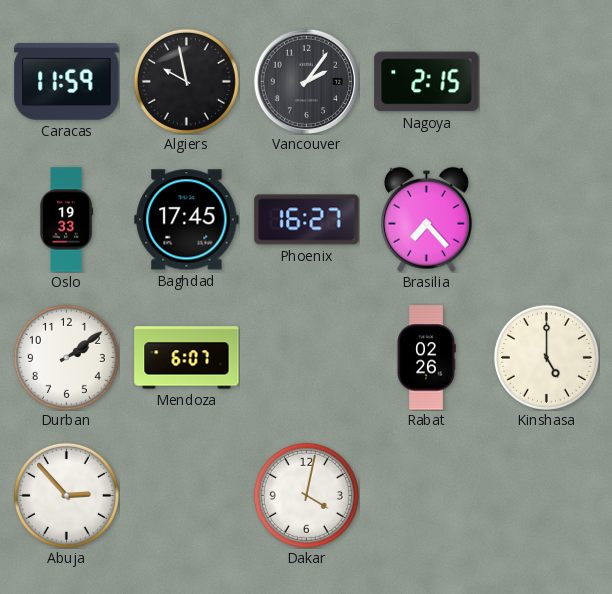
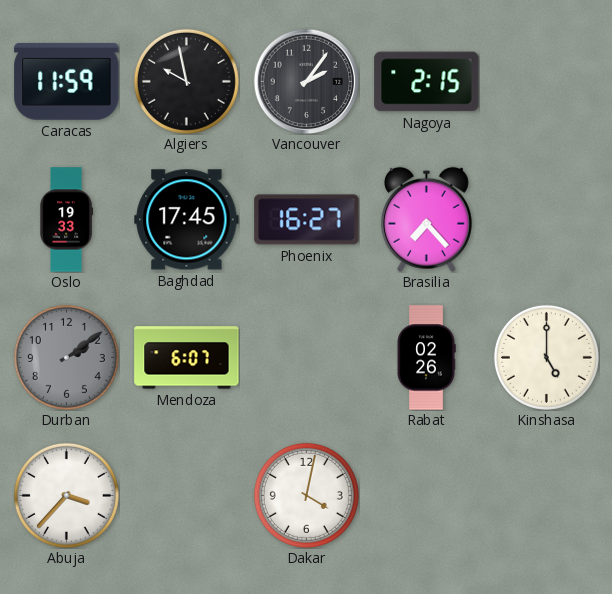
Durban dial: white -> grey
Abuja: 2:53 -> 3:37
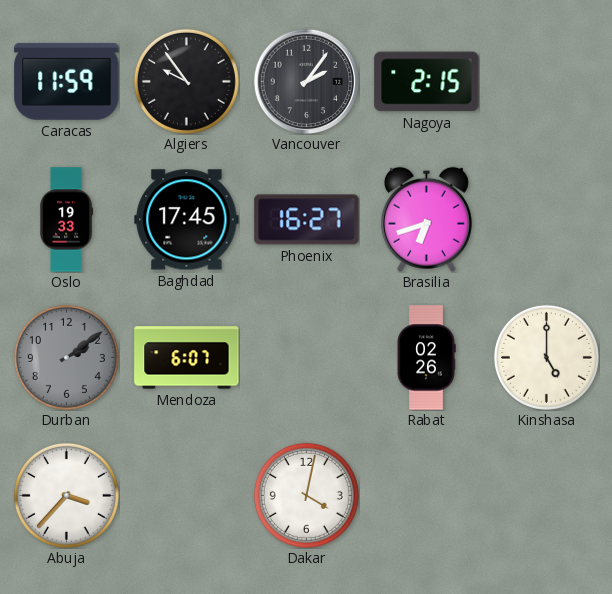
Algiers: 9:58 -> 9:54
Brasilia: 7:23 -> 6:42
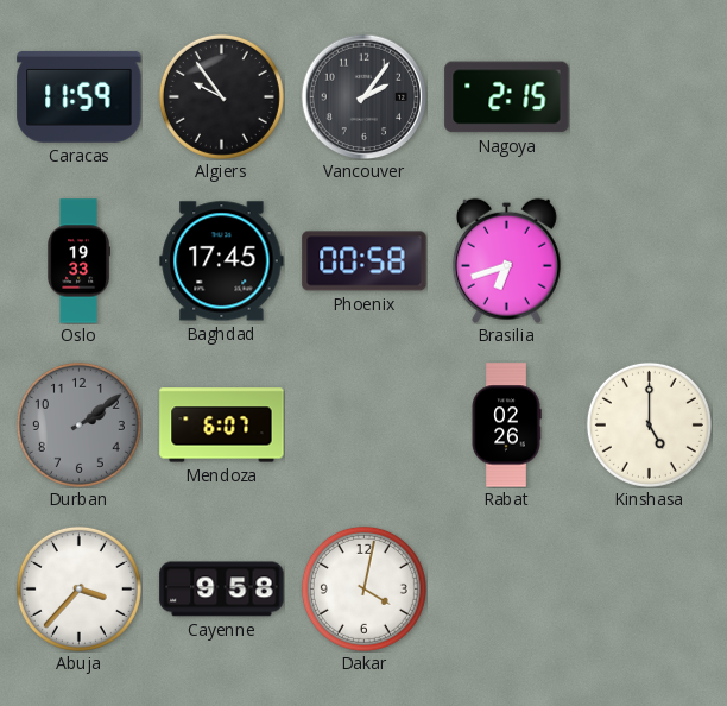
Phoenix: 16:27 -> 00:58
Cayenne: none -> 9:58
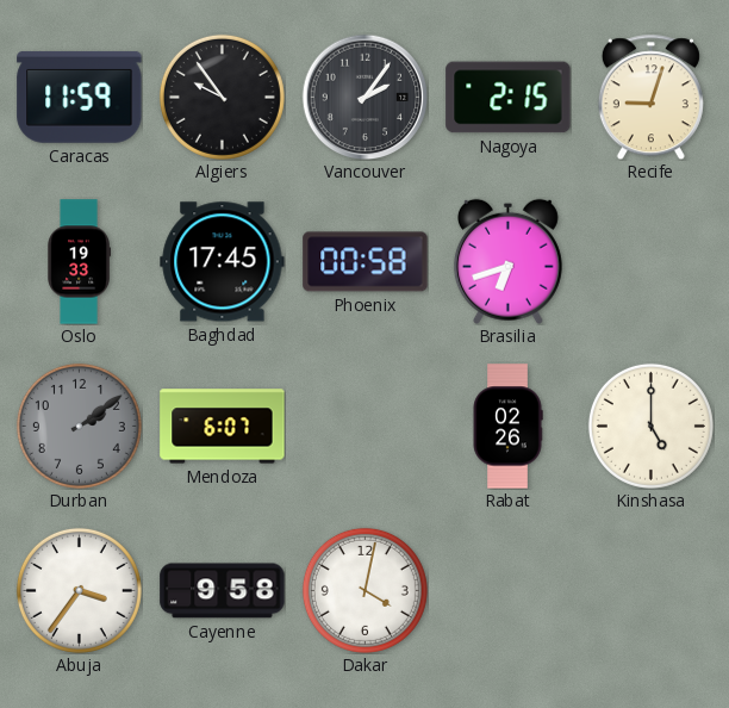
Recife: none -> 9:03
Abuja: 3:37 -> 3:36
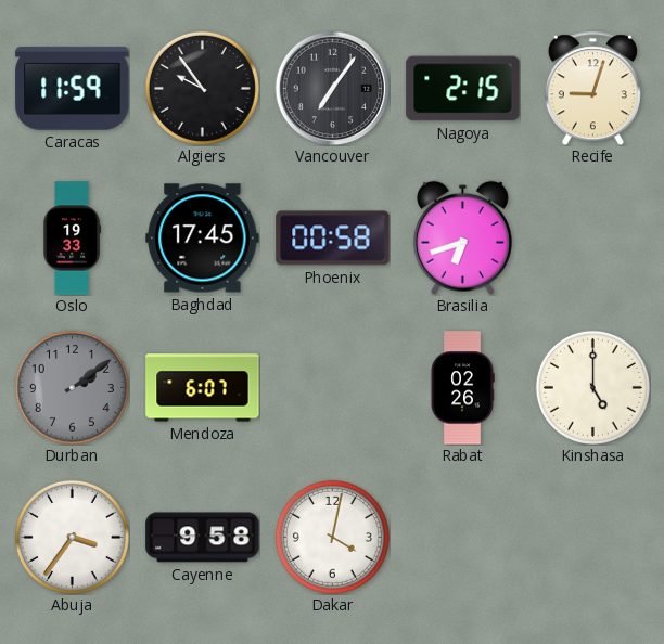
Vancouver: 2:06 -> 7:06
